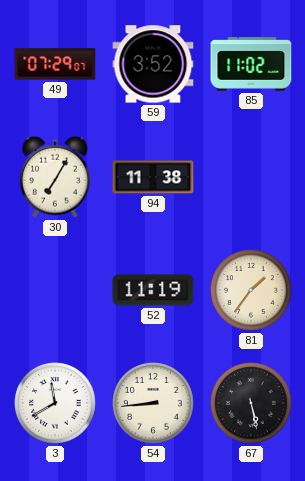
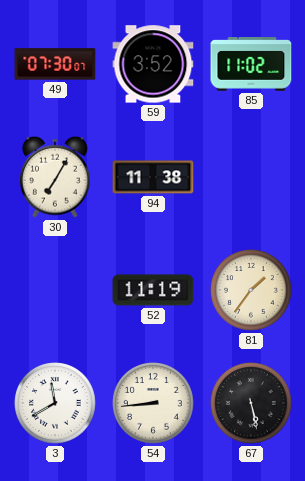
49: 07:29 -> 07:30
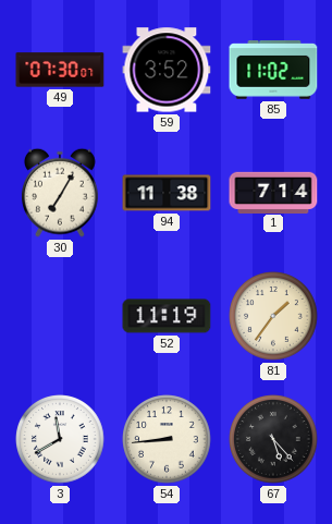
1: none -> 7:14
67: 5:28 -> 5:23
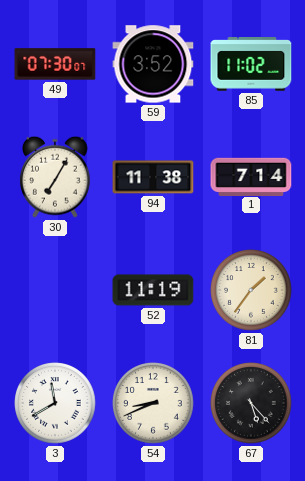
54: 8:44 -> 8:41
